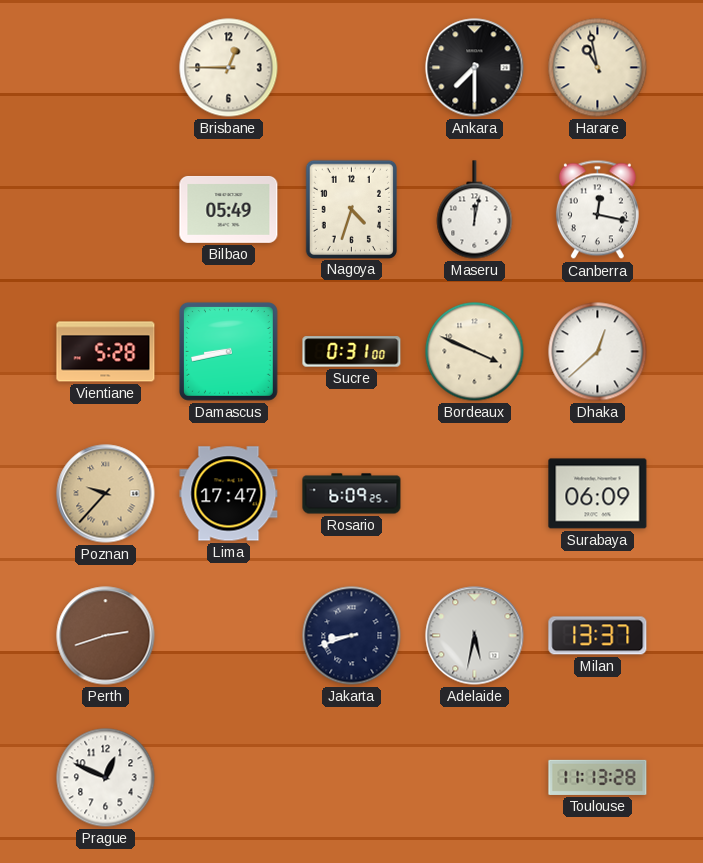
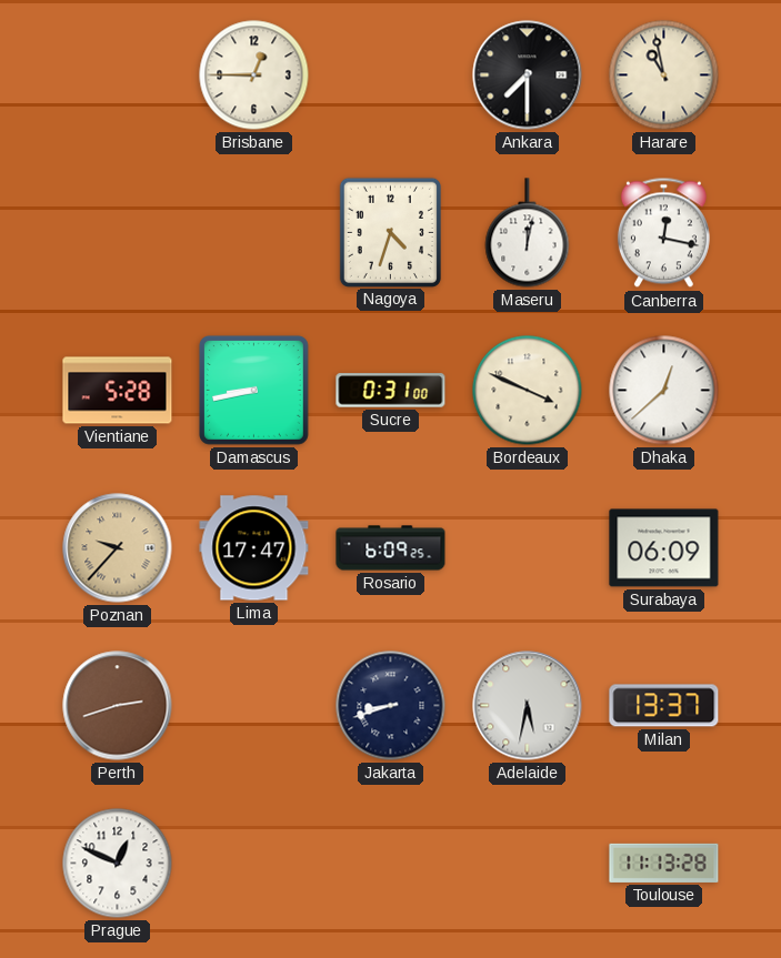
Bilbao: 05:49 -> none
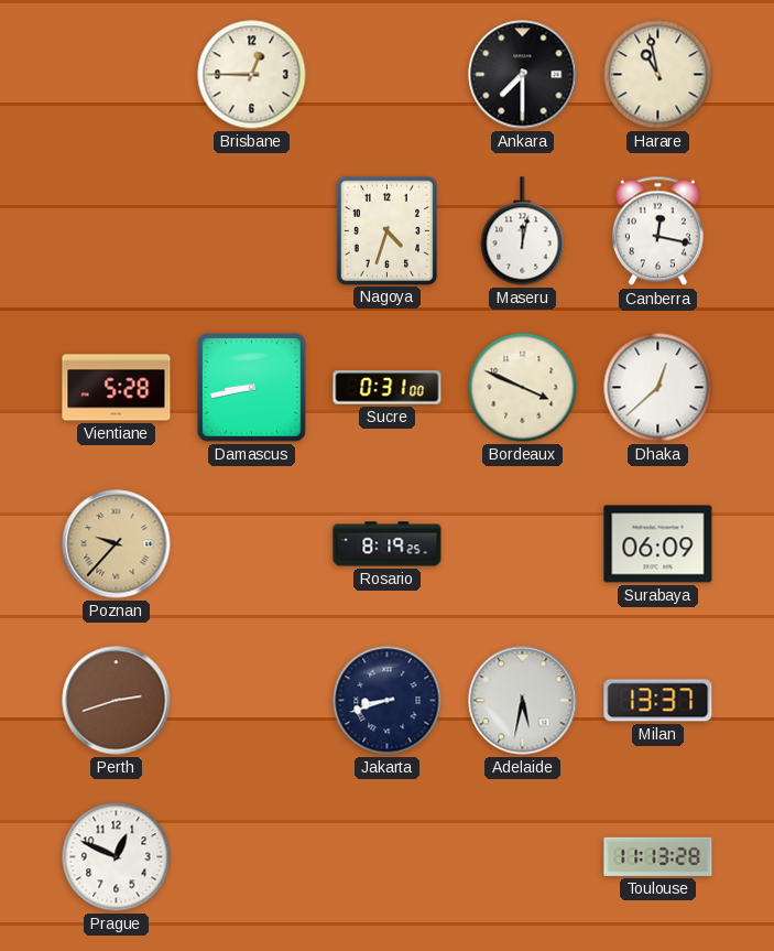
Lima: 17:47 -> none
Rosario: 6:09 -> 8:19
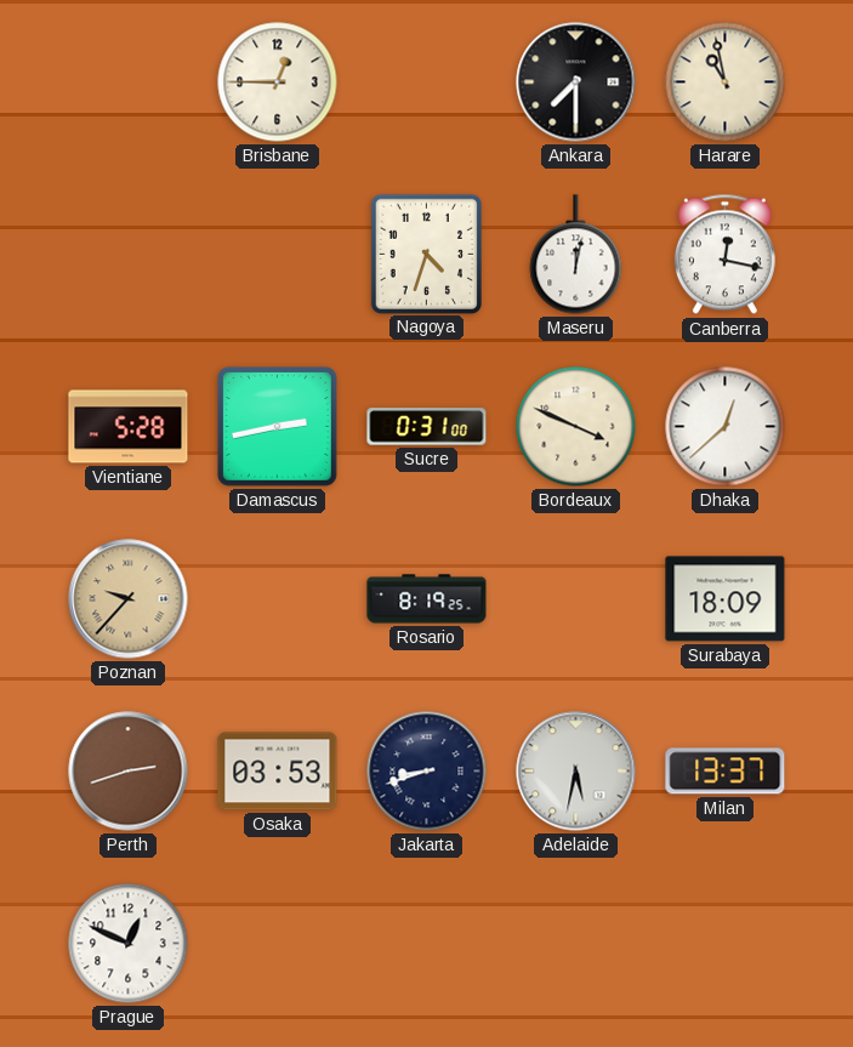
Damascus: 8:43 -> 2:43
Surabaya: 06:09 -> 18:09
Osaka: none -> 03:53
Toulouse: 11:13 -> none
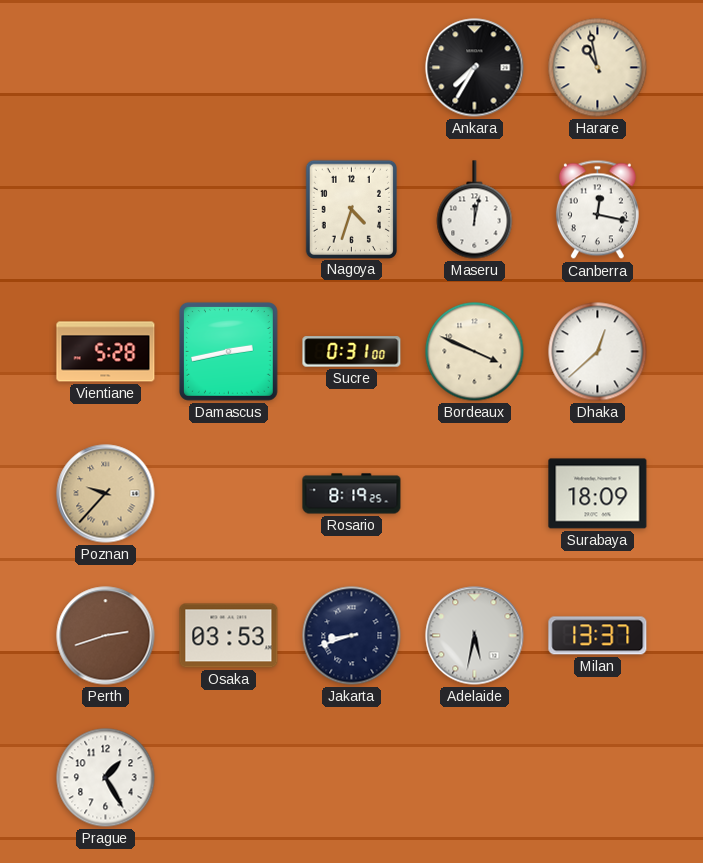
Brisbane: 12:45 -> none
Ankara: 7:30 -> 7:35
Prague: 12:49 -> 1:25
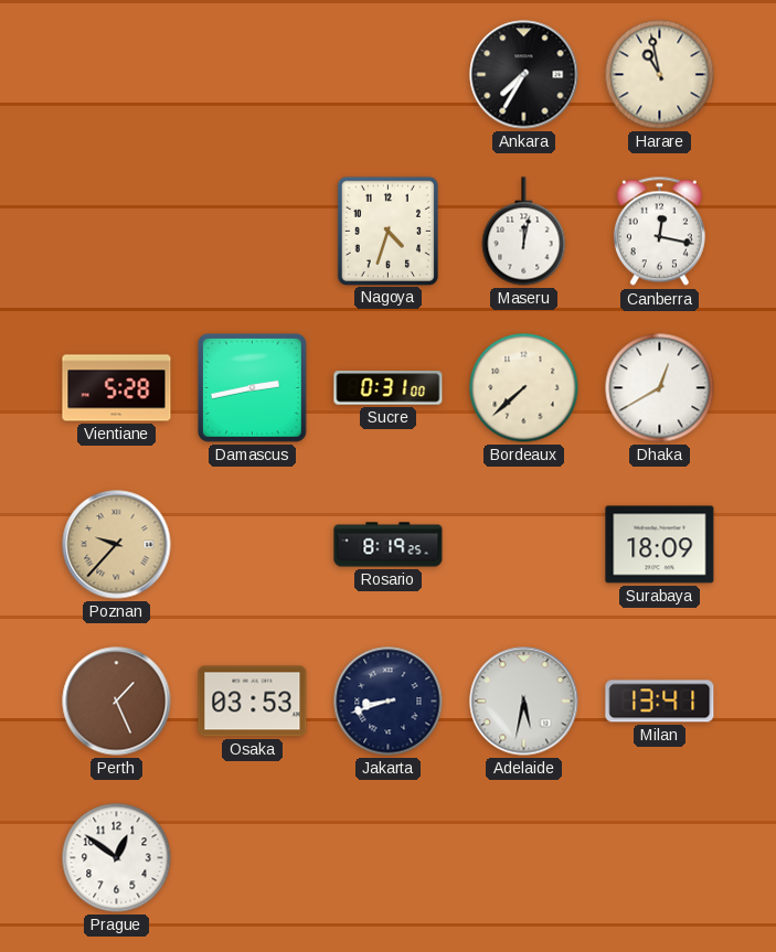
Bordeaux: 3:49 -> 7:38
Dhaka: 12:38 -> 12:40
Perth: 2:42 -> 1:26
Milan: 13:37 -> 13:41
Prague: 1:25 -> 12:51
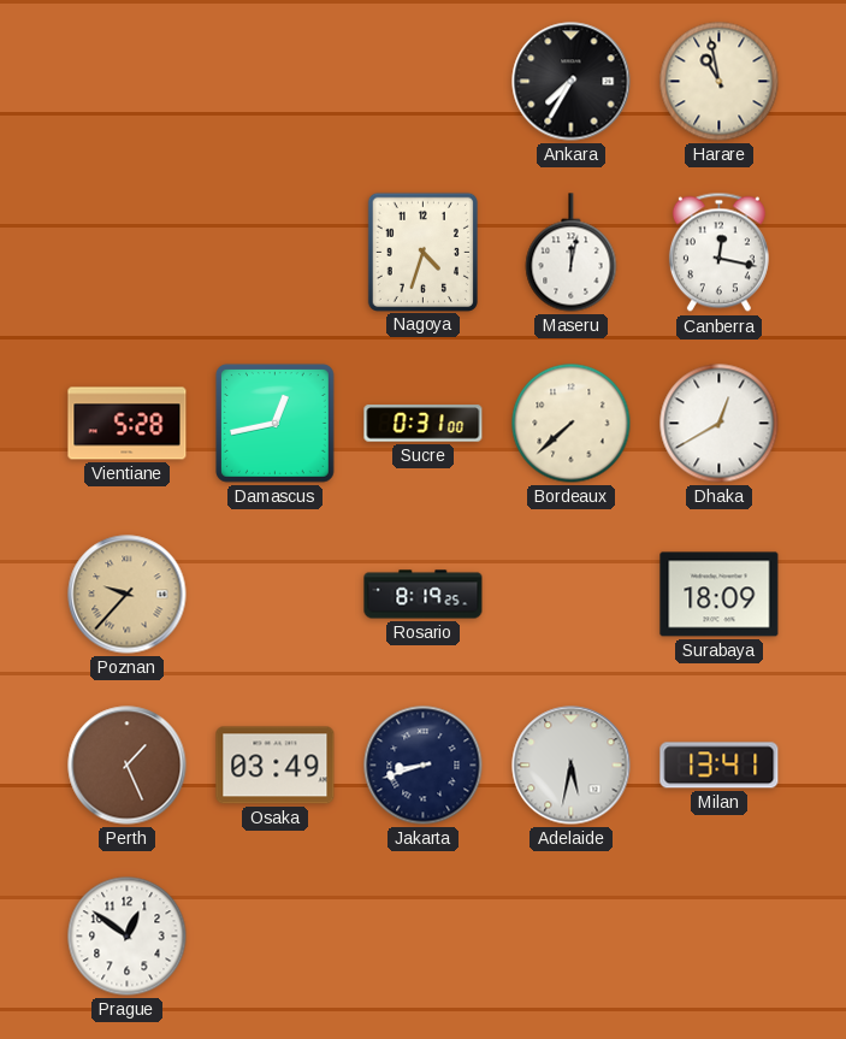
Damascus: 2:43 -> 12:43
Osaka: 03:53 -> 03:49
